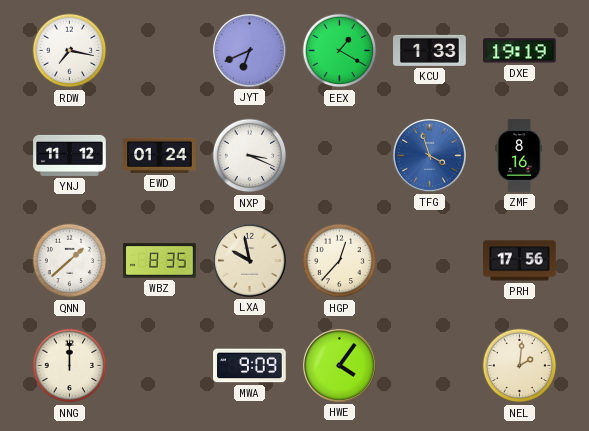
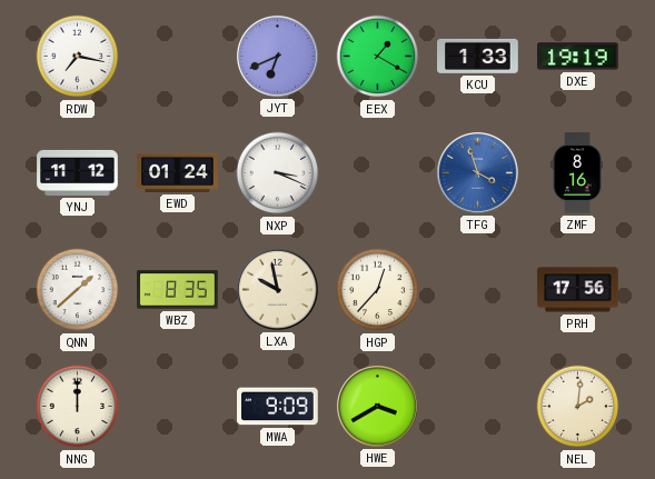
HWE: 4:06 -> 3:40
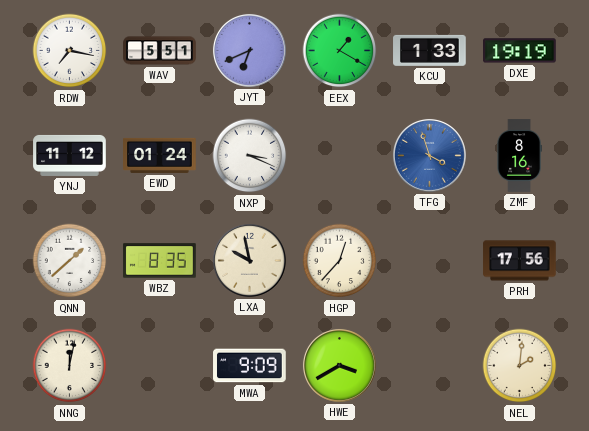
WAV: none -> 5:51
NNG: 12:00 -> 12:02
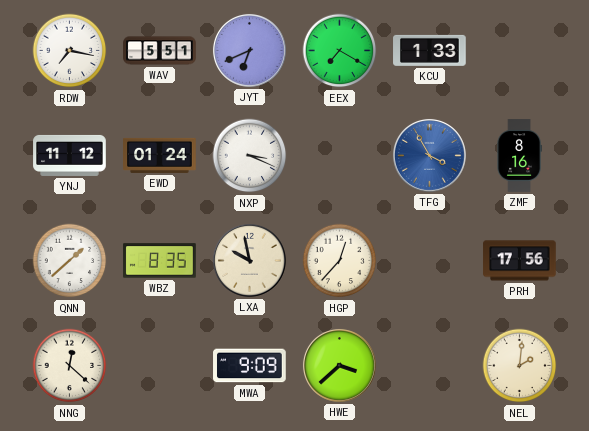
EEX: 1:20 -> 7:20
DXE: 19:19 -> none
TFG: 3:57 -> 3:55
NNG: 12:02 -> 12:22
HWE: 3:40 -> 3:38
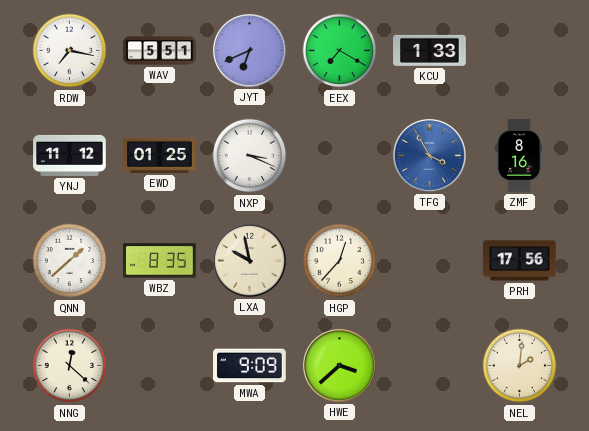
EWD: 01:24 -> 01:25
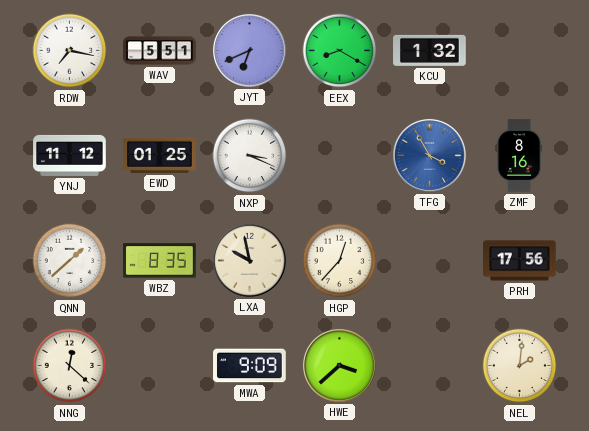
EEX: 7:20 -> 8:20
KCU: 1:33 -> 1:32
